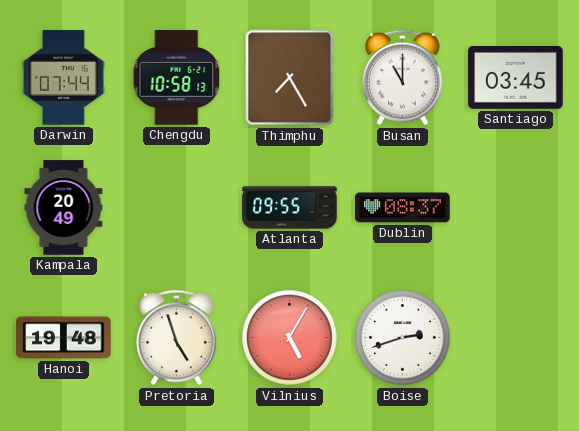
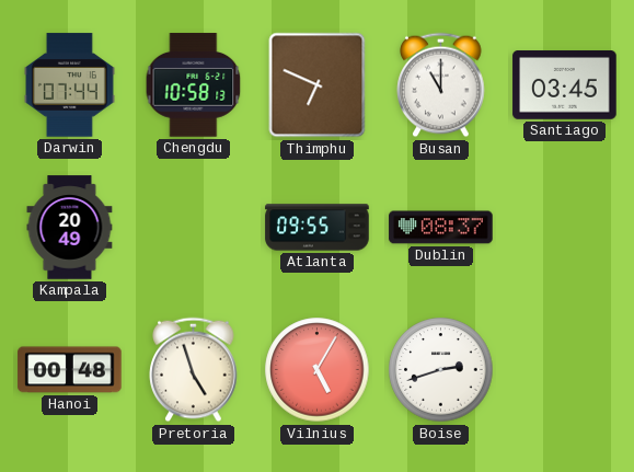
Thimphu: 7:25 -> 6:49
Hanoi: 19:48 -> 00:48
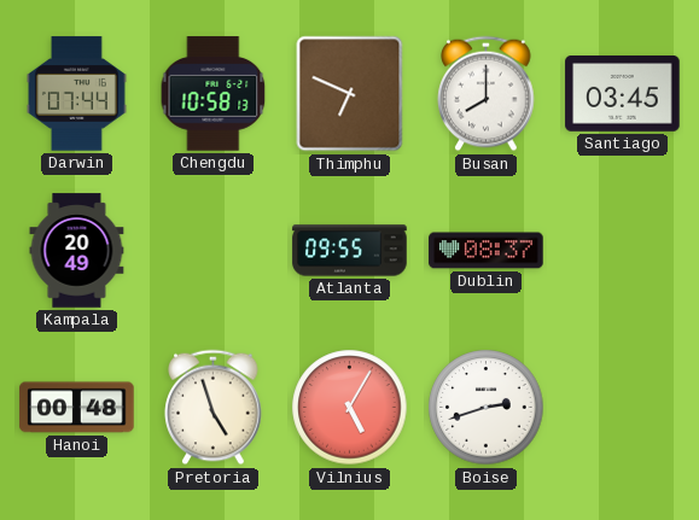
Busan: 11:00 -> 8:00
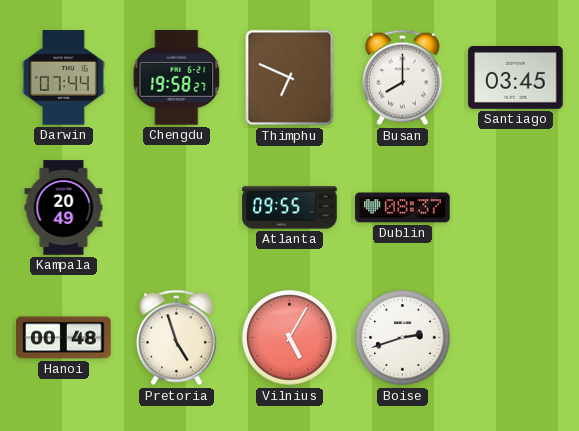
Chengdu: 10:58 -> 19:58
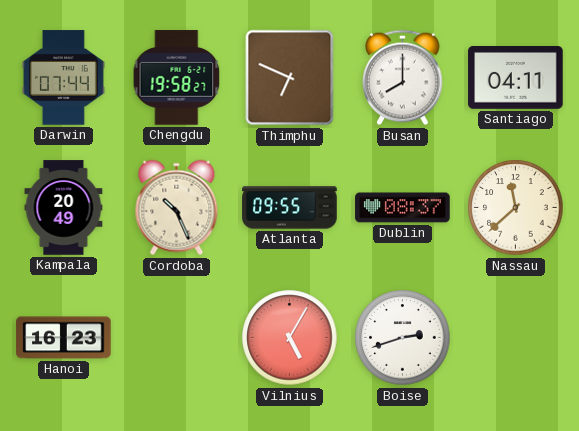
Santiago: 03:45 -> 04:11
Cordoba: none -> 10:26
Nassau: none -> 11:38
Hanoi: 00:48 -> 16:23
Pretoria: 4:57 -> none
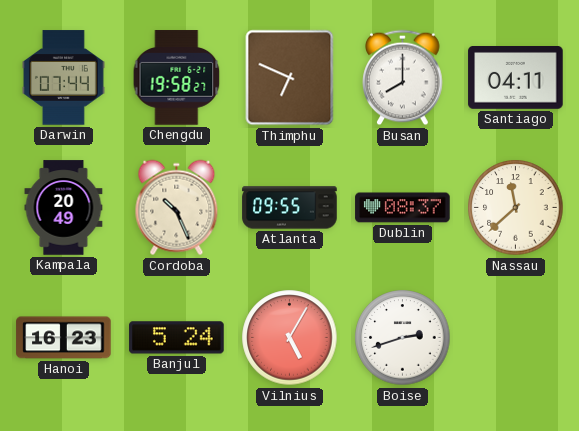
Banjul: none -> 5:24
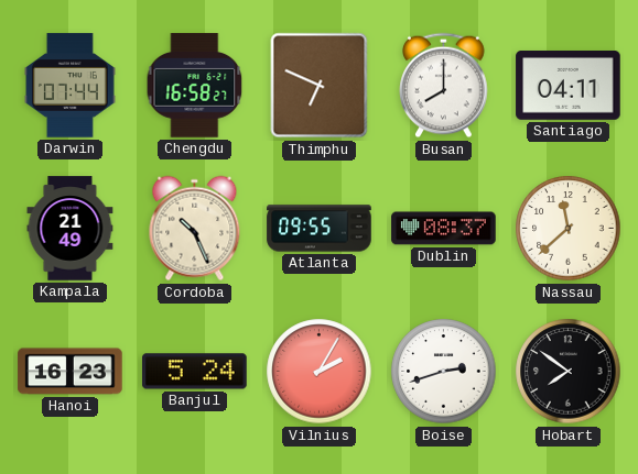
Chengdu: 19:58 -> 16:58
Kampala: 20:49 -> 21:49
Vilnius: 5:05 -> 2:05
Hobart: none -> 7:51
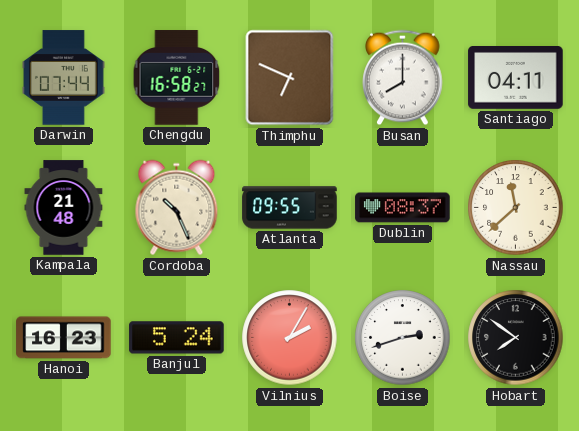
Kampala: 21:49 -> 21:48
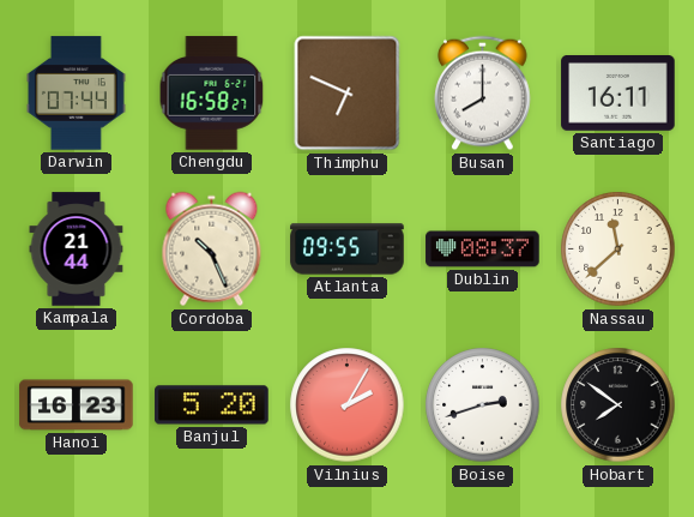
Santiago: 04:11 -> 16:11
Kampala: 21:48 -> 21:44
Banjul: 5:24 -> 5:20
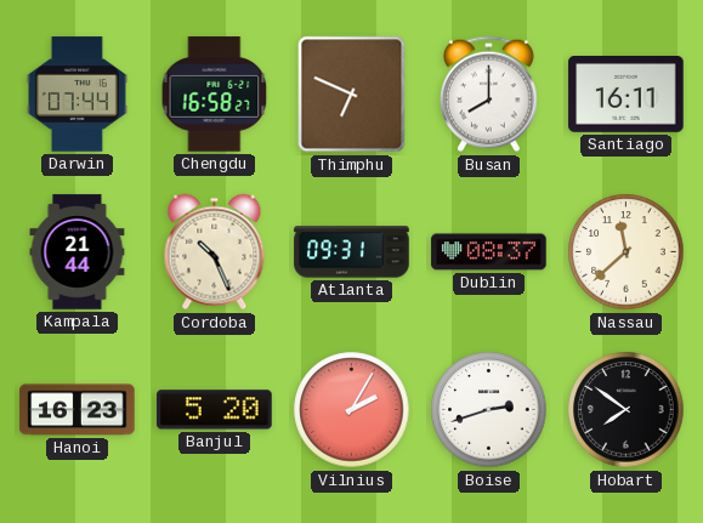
Atlanta: 09:55 -> 09:31
